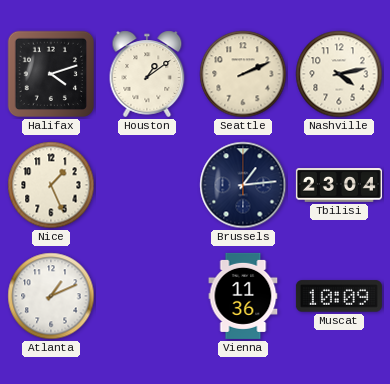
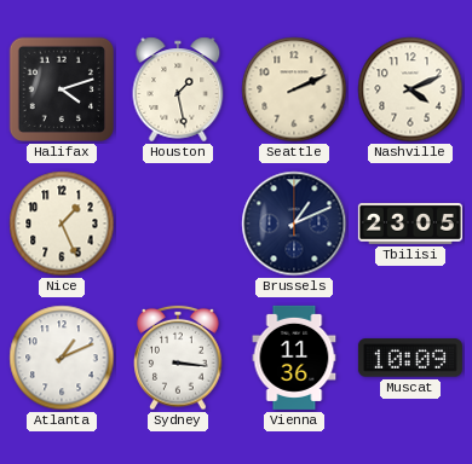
Houston: 1:09 -> 1:28
Nashville: 4:13 -> 4:11
Brussels: 1:14 -> 1:11
Tbilisi: 23:04 -> 23:05
Sydney: none -> 3:16
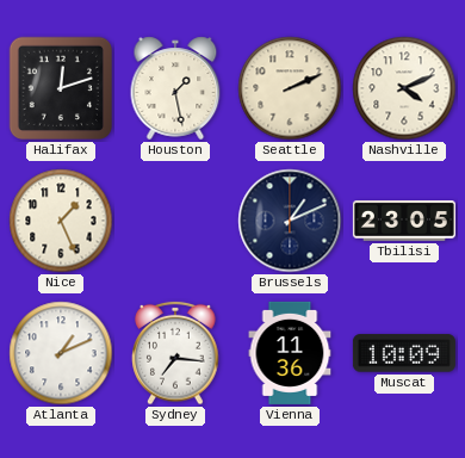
Halifax: 4:12 -> 12:12
Sydney: 3:16 -> 7:16
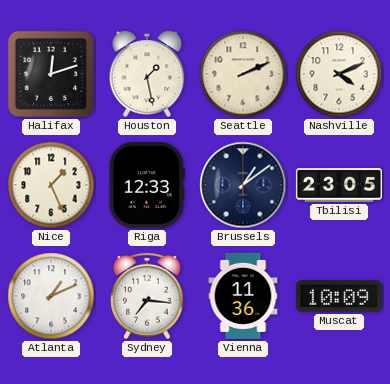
Riga: none -> 12:33
Brussels: 1:11 -> 1:09
